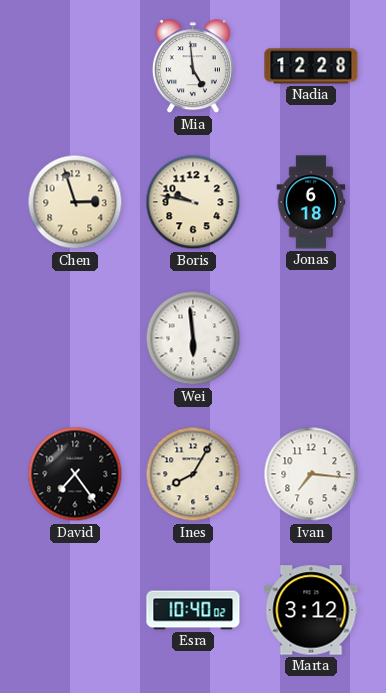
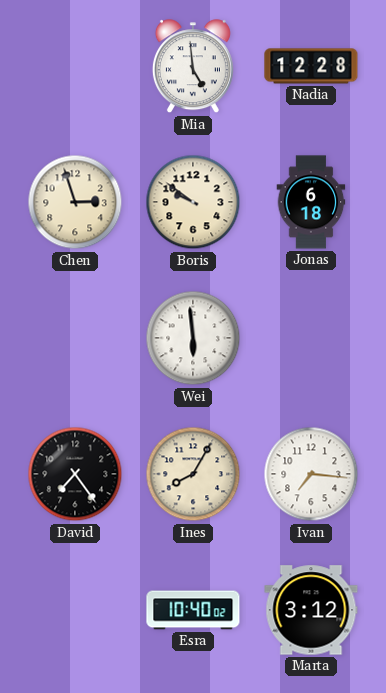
Boris: 9:47 -> 9:51
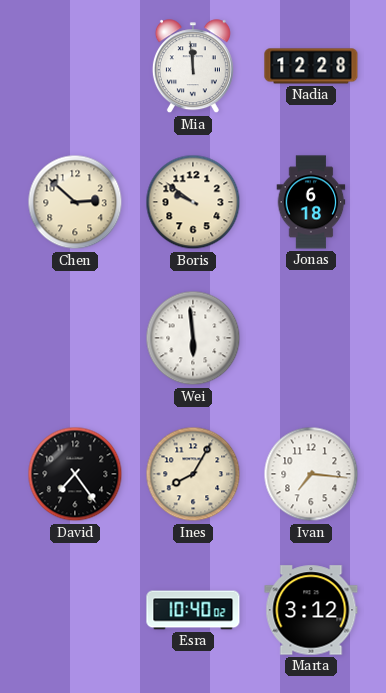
Mia: 4:59 -> 11:59
Chen: 2:57 -> 2:52
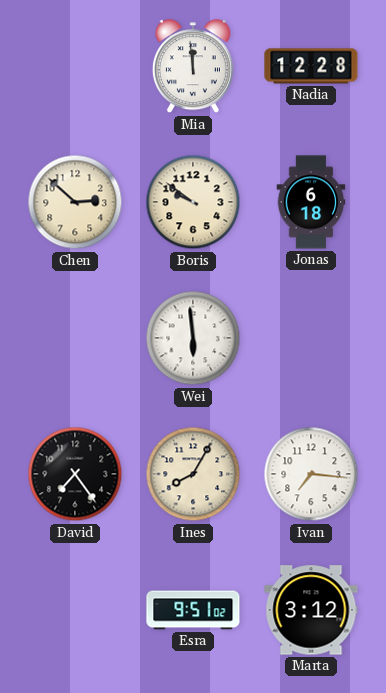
Esra: 10:40 -> 9:51
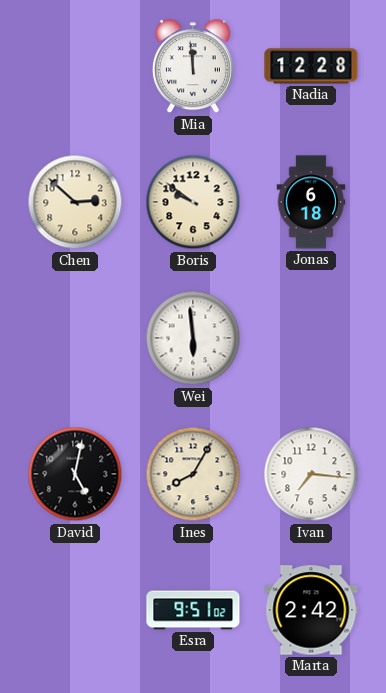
David: 7:24 -> 5:02
Marta: 3:12 -> 2:42
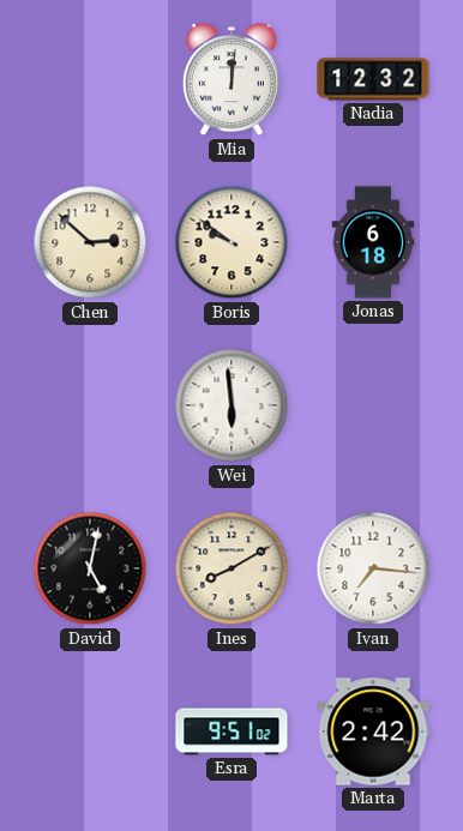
Mia: 11:59 -> 12:01
Nadia: 12:28 -> 12:32
Ines: 8:05 -> 8:10
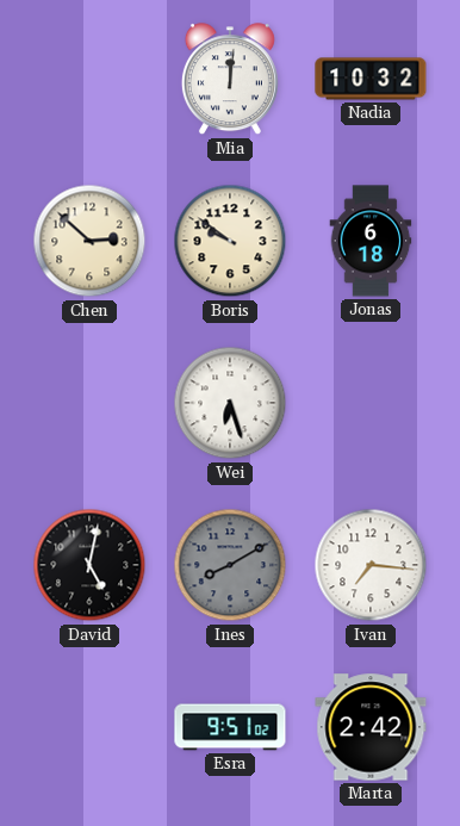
Nadia: 12:32 -> 10:32
Wei: 5:59 -> 6:27
Ines dial: cream -> grey
